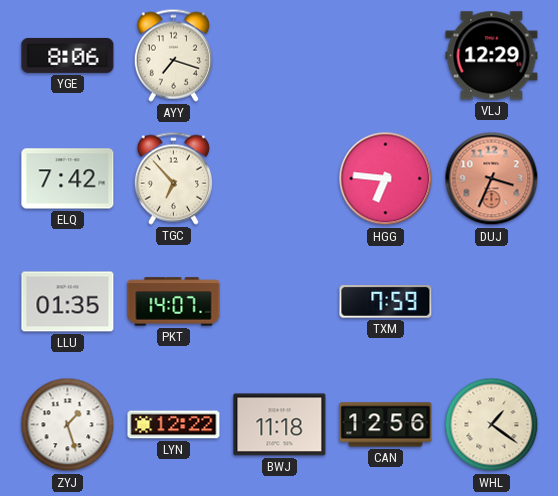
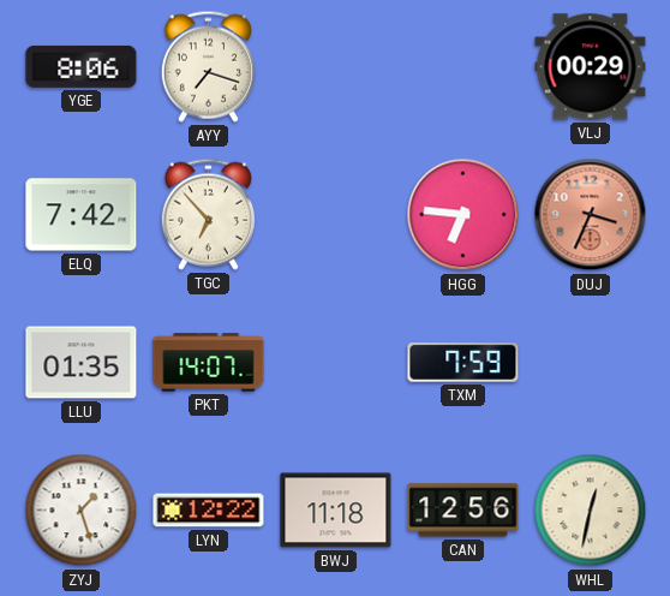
VLJ: 12:29 -> 00:29
WHL: 1:21 -> 12:32
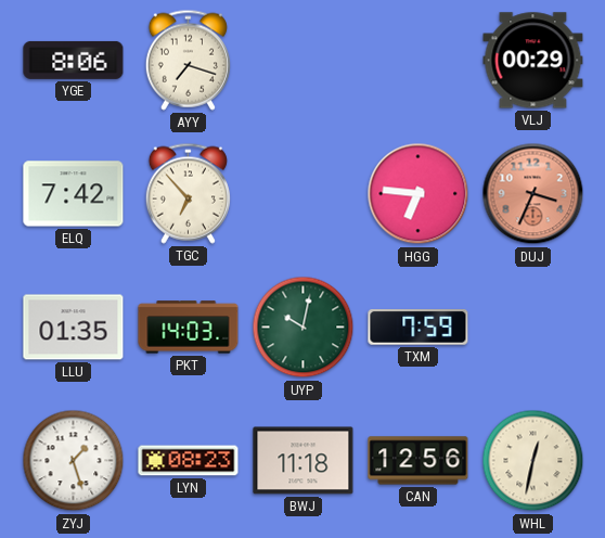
PKT: 14:07 -> 14:03
UYP: none -> 10:02
LYN: 12:22 -> 08:23
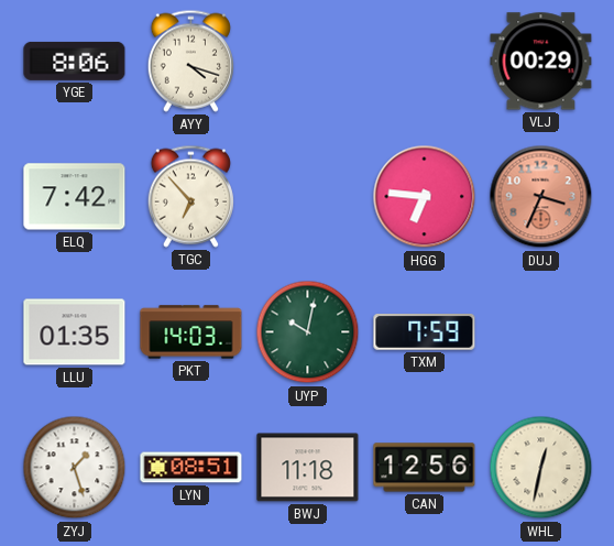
AYY: 7:18 -> 4:18
LYN: 08:23 -> 08:51
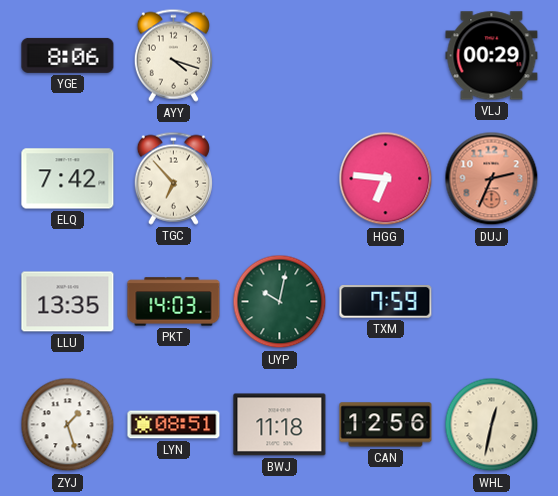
DUJ: 3:34 -> 2:34
LLU: 01:35 -> 13:35
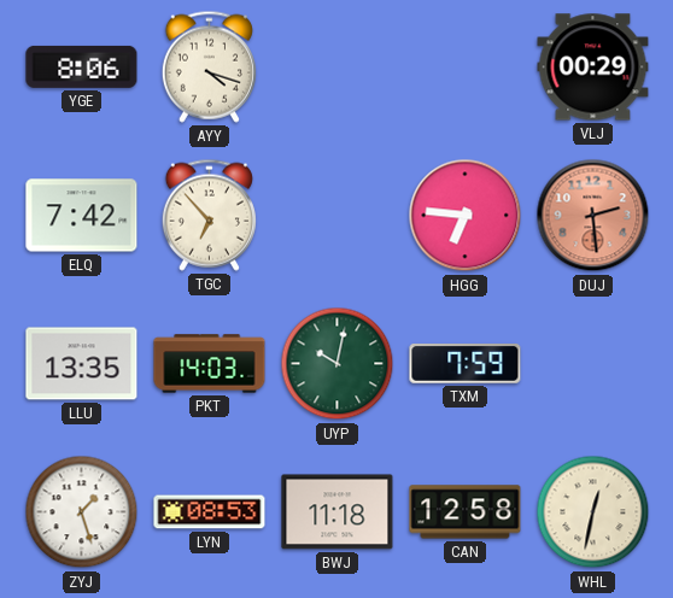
DUJ: 2:34 -> 2:29
LYN: 08:51 -> 08:53
CAN: 12:56 -> 12:58
